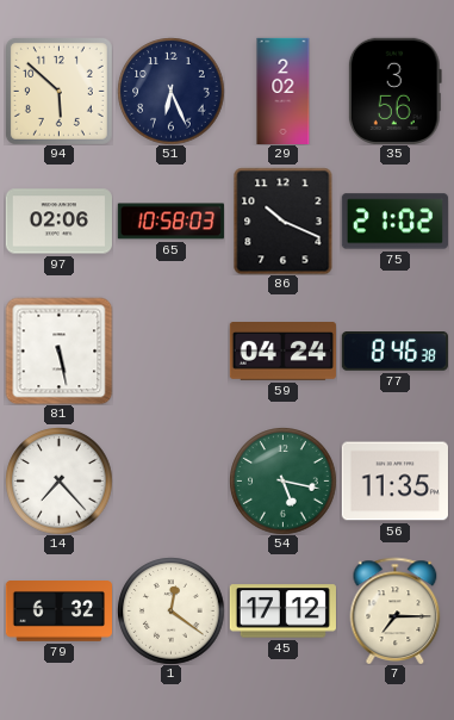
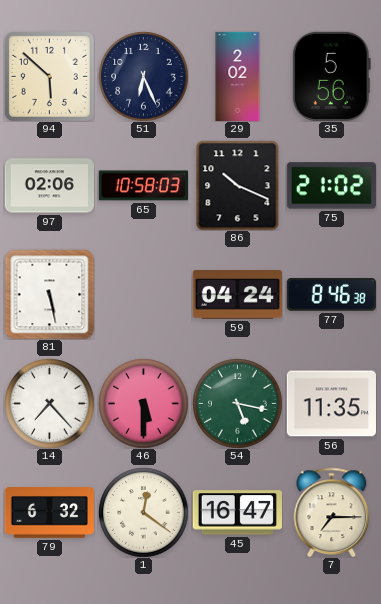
35: 3:56 -> 5:56
46: none -> 5:30
45: 17:12 -> 16:47
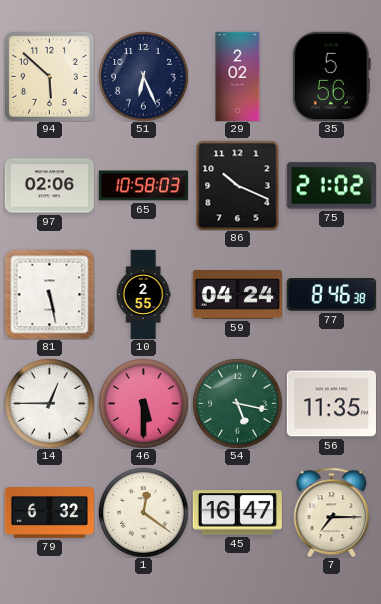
10: none -> 2:55
14: 7:23 -> 12:45
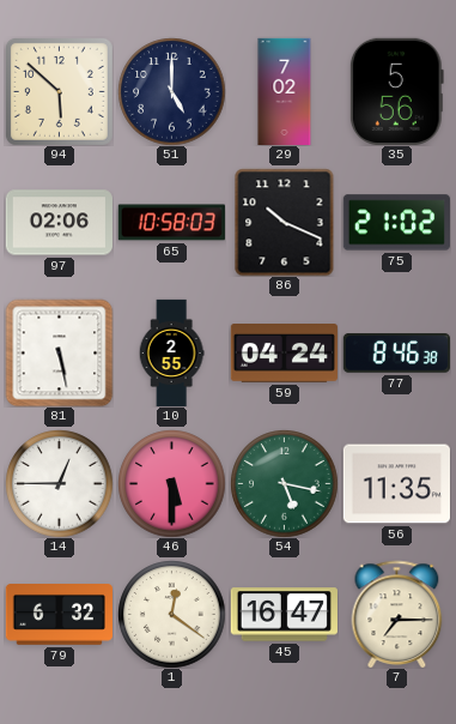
51: 6:26 -> 5:00
29: 2:02 -> 7:02
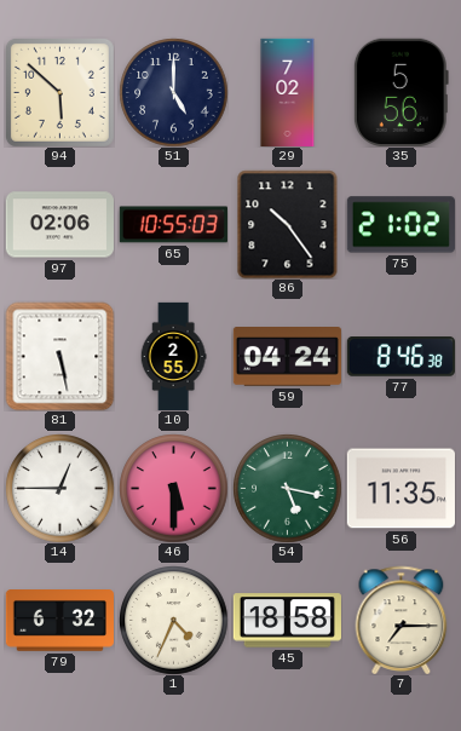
65: 10:58 -> 10:55
86: 10:19 -> 10:24
1: 12:21 -> 4:34
45: 16:47 -> 18:58
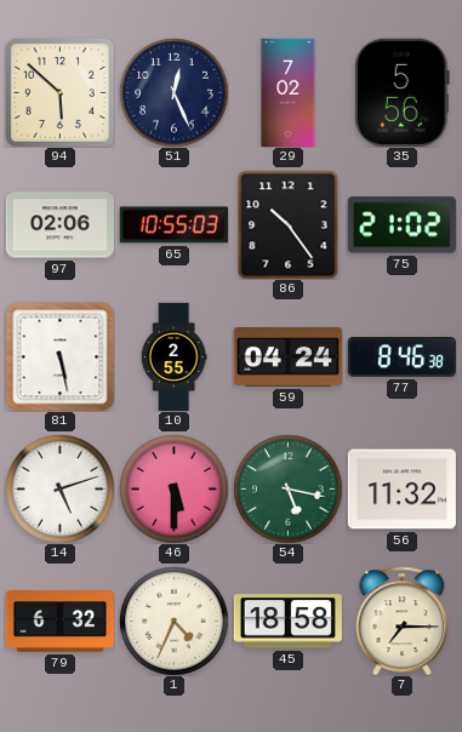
51: 5:00 -> 12:26
14: 12:45 -> 5:12
56: 11:35 -> 11:32
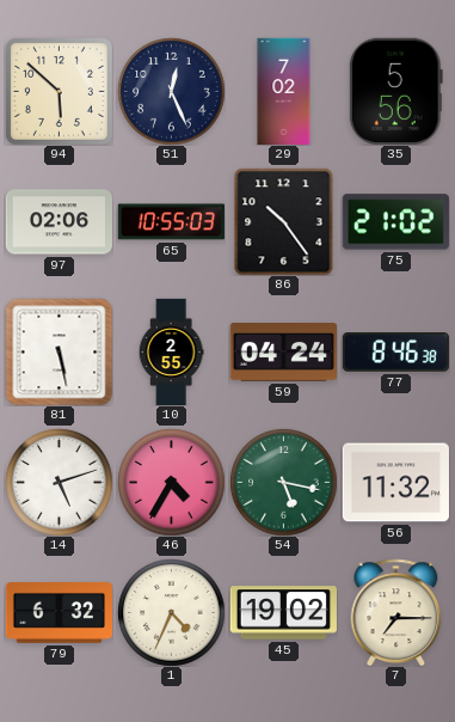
46: 5:30 -> 4:35
45: 18:58 -> 19:02
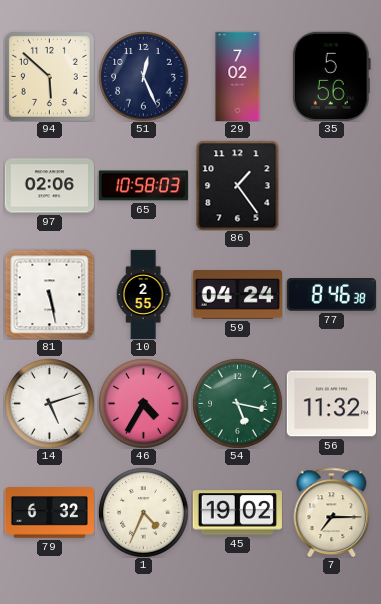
65: 10:55 -> 10:58
86: 10:24 -> 1:24
75: 21:02 -> none
